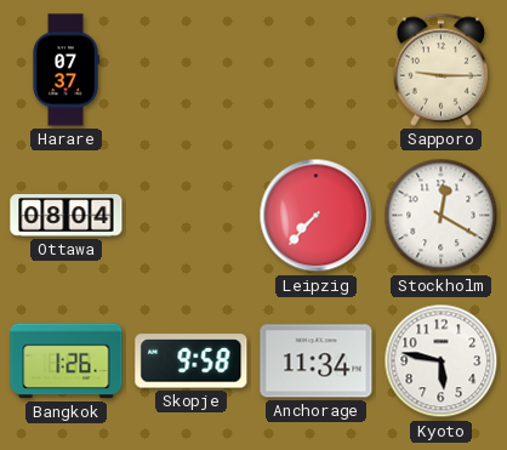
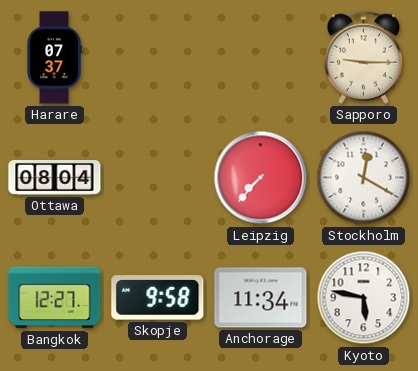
Bangkok: 1:26 -> 12:27
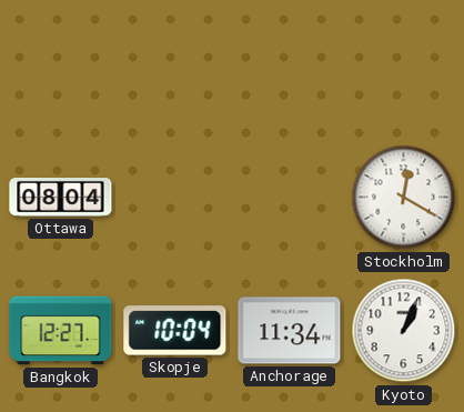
Harare: 07:37 -> none
Sapporo: 9:15 -> none
Leipzig: 7:37 -> none
Skopje: 9:58 -> 10:04
Kyoto: 5:47 -> 1:04
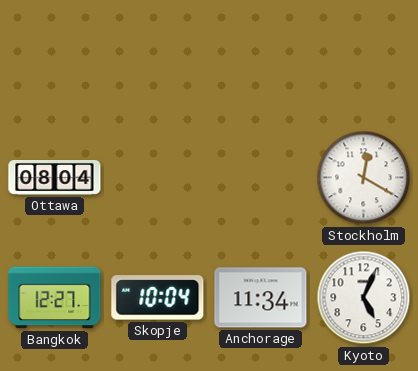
Kyoto: 1:04 -> 5:04
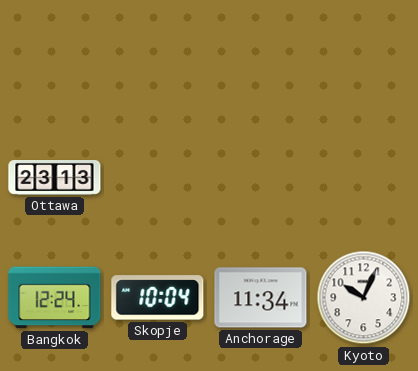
Ottawa: 08:04 -> 23:13
Stockholm: 12:20 -> none
Bangkok: 12:27 -> 12:24
Kyoto: 5:04 -> 10:04
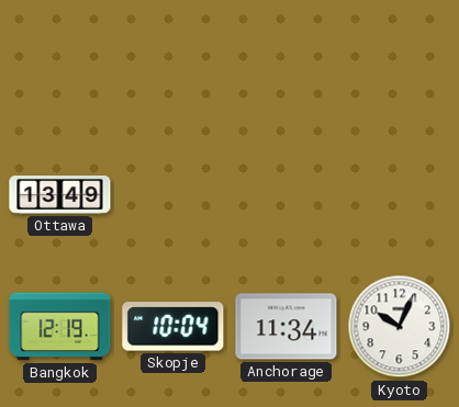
Ottawa: 23:13 -> 13:49
Bangkok: 12:24 -> 12:19
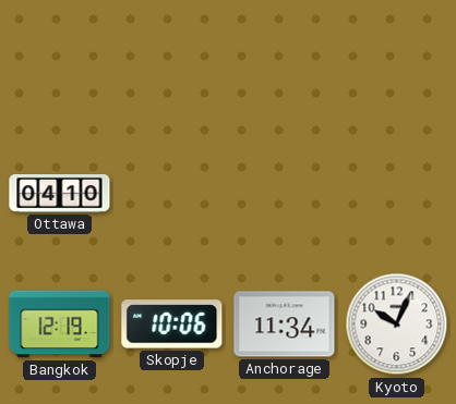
Ottawa: 13:49 -> 04:10
Skopje: 10:04 -> 10:06
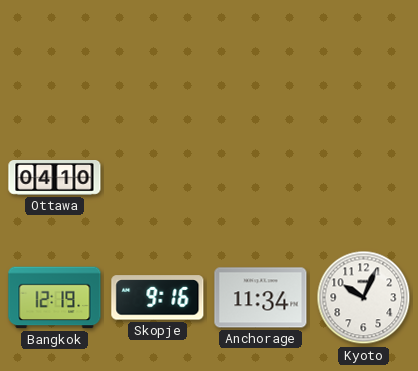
Skopje: 10:06 -> 9:16
